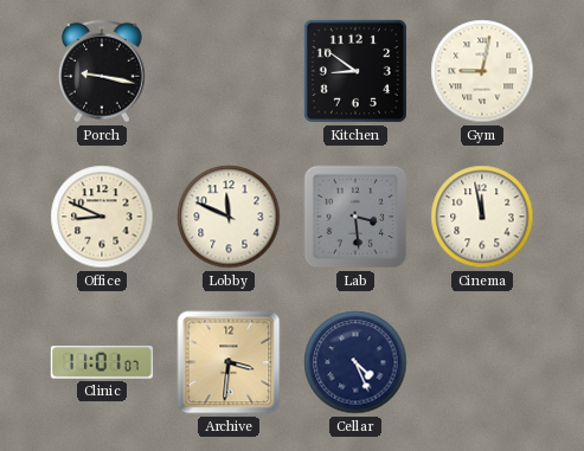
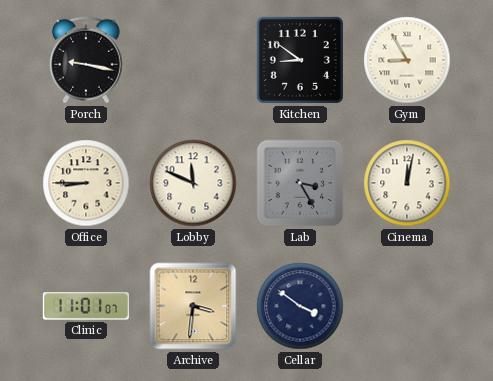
Gym: 9:02 -> 8:55
Office: 8:49 -> 8:45
Lab: 3:29 -> 3:25
Cinema: 11:58 -> 12:02
Cellar: 4:26 -> 3:51
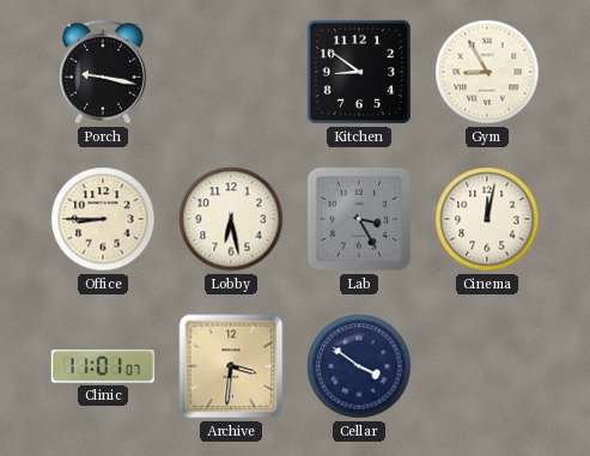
Lobby: 11:49 -> 6:28
